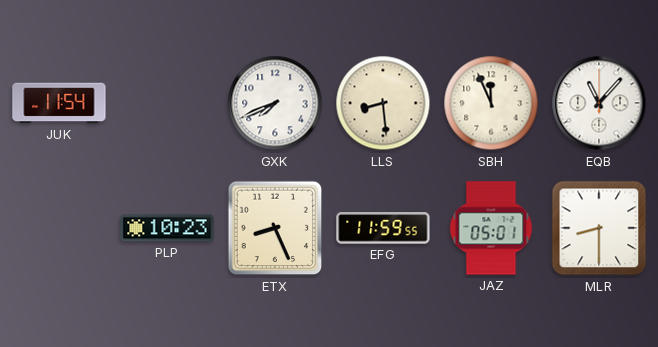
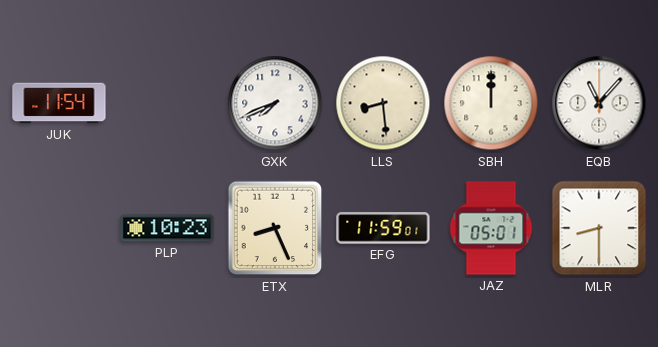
SBH: 11:56 -> 12:00
EFG: 11:59:55 -> 11:59:01
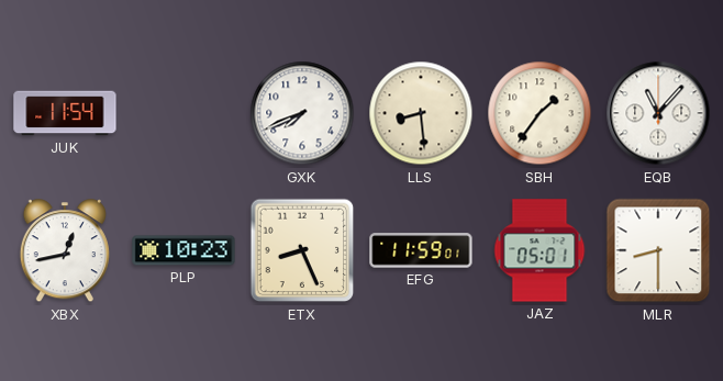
SBH: 12:00 -> 1:36
XBX: none -> 12:43
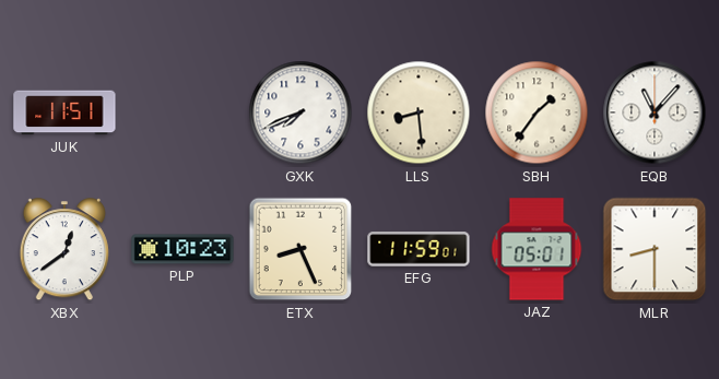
JUK: 11:54 -> 11:51
XBX: 12:43 -> 12:39
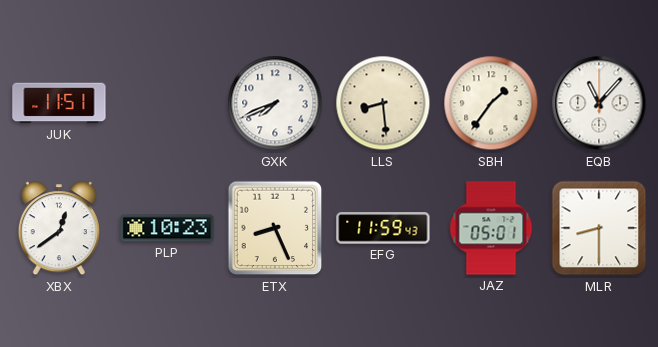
EFG: 11:59:01 -> 11:59:43
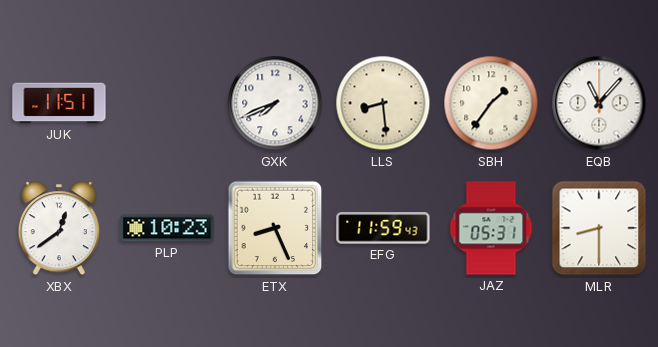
JAZ: 05:01 -> 05:31
